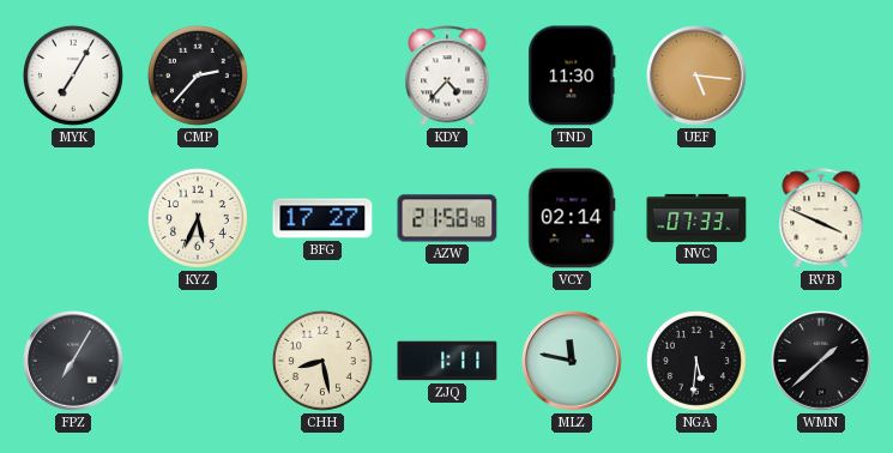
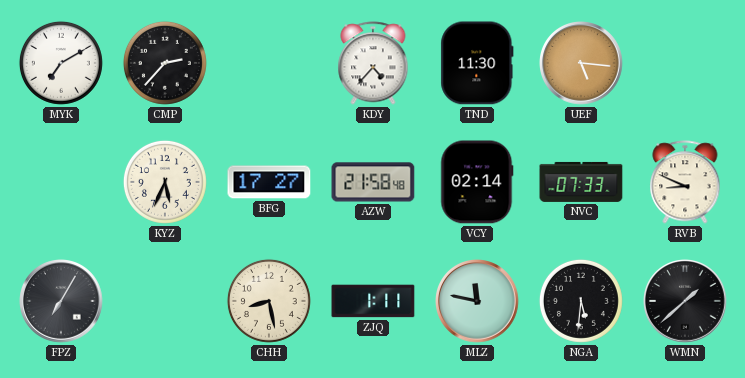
MYK: 7:05 -> 7:10
RVB: 3:49 -> 8:49
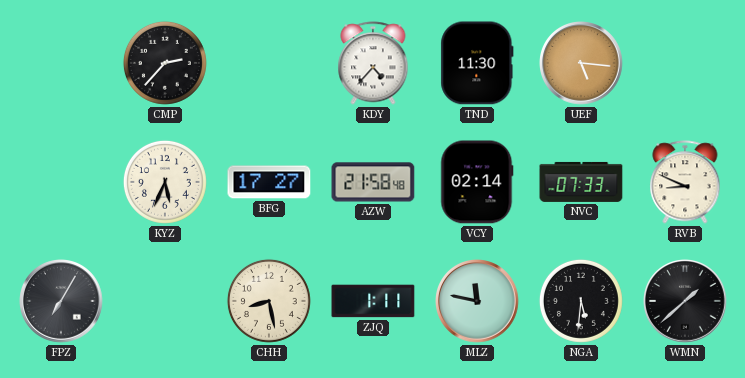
MYK: 7:10 -> none
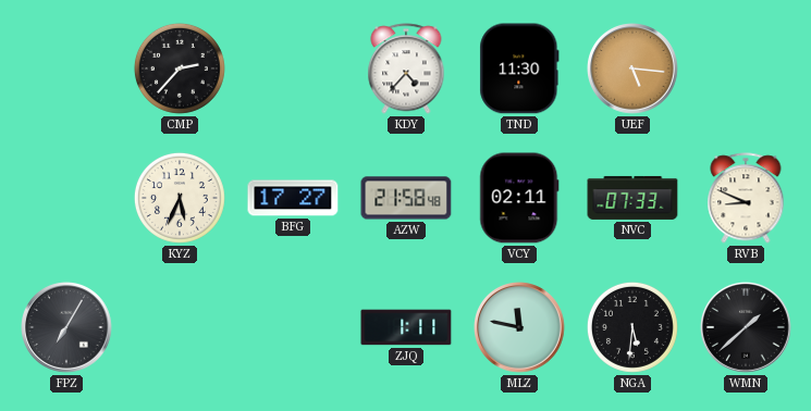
VCY: 02:14 -> 02:11
CHH: 8:28 -> none
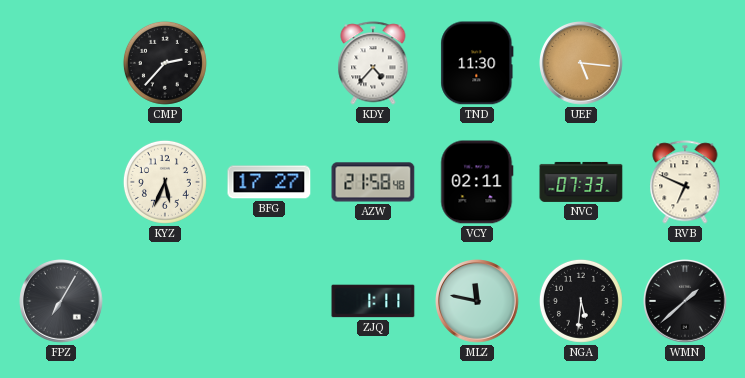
RVB: 8:49 -> 6:49
